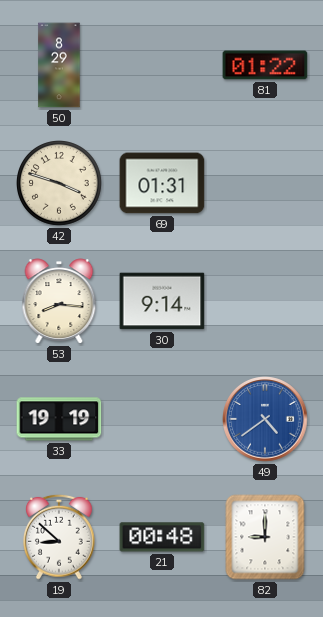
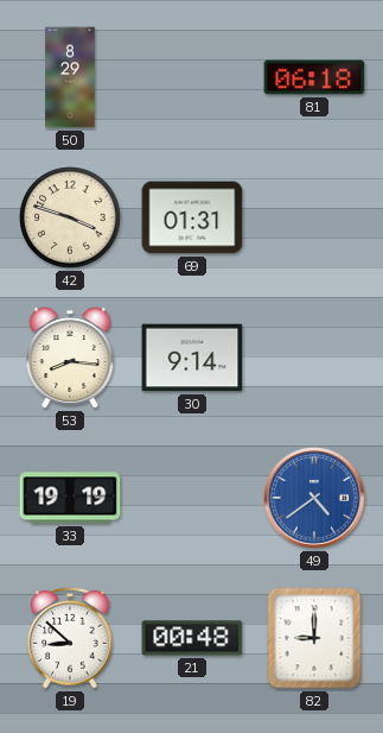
81: 01:22 -> 06:18
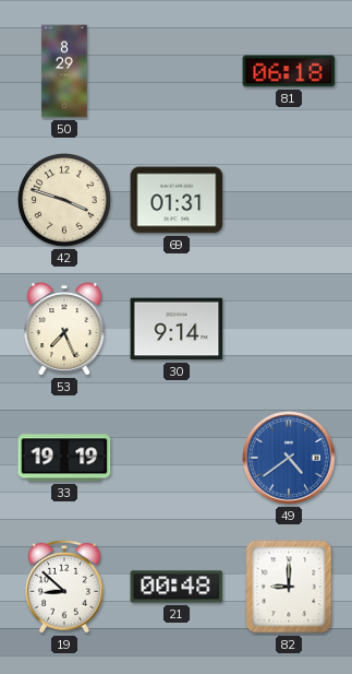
53: 8:16 -> 7:26
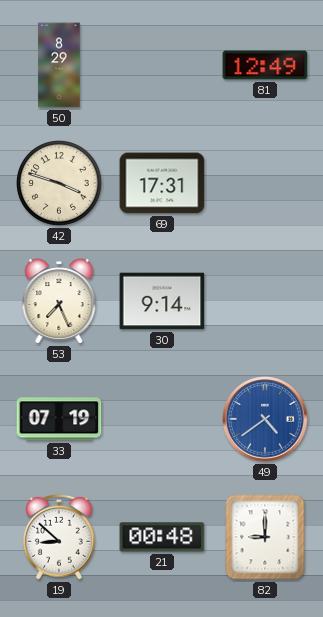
81: 06:18 -> 12:49
69: 01:31 -> 17:31
33: 19:19 -> 07:19
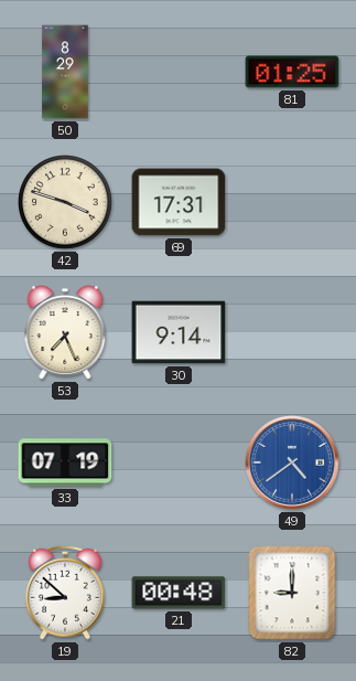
81: 12:49 -> 01:25
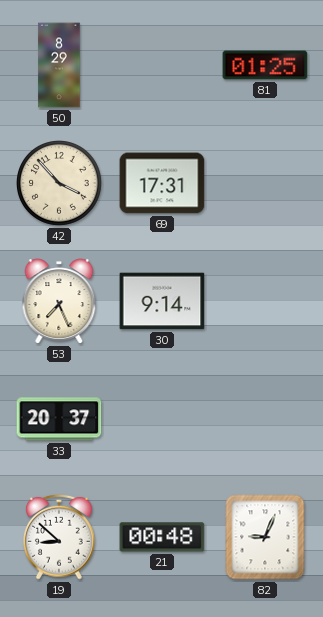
42: 3:48 -> 3:53
33: 07:19 -> 20:37
49: 4:39 -> none
82: 9:00 -> 9:04
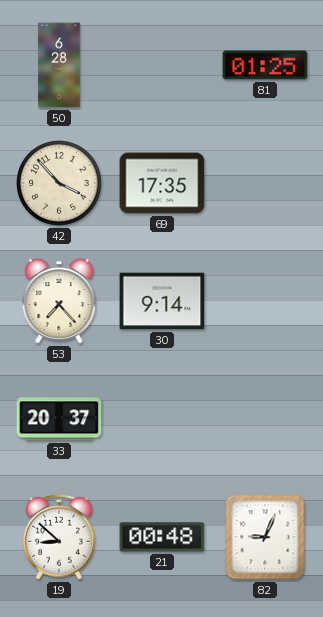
50: 8:29 -> 6:28
69: 17:31 -> 17:35
53: 7:26 -> 7:23
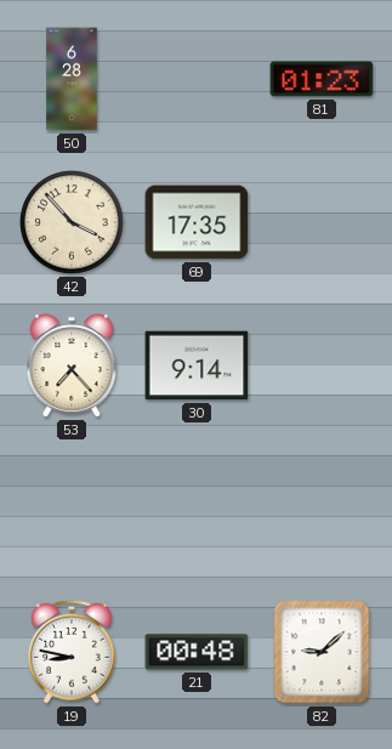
81: 01:25 -> 01:23
33: 20:37 -> none
19: 8:52 -> 8:47
82: 9:04 -> 9:08
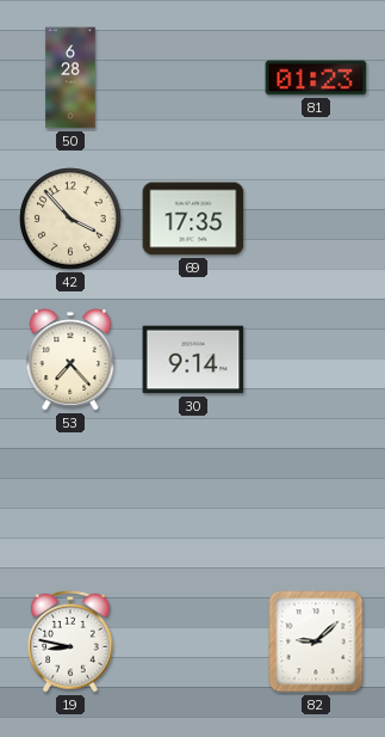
21: 00:48 -> none
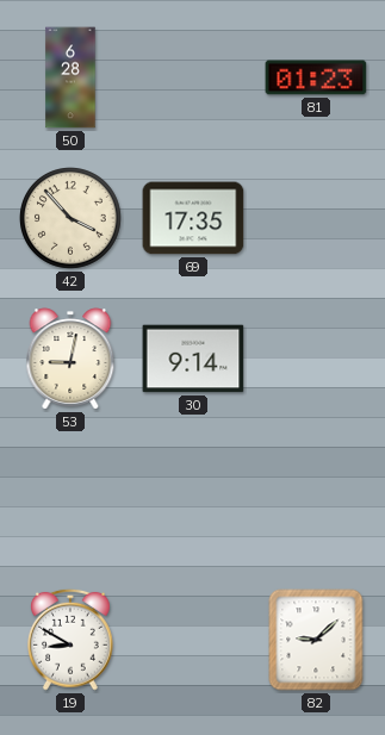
53: 7:23 -> 9:02
19: 8:47 -> 8:50
